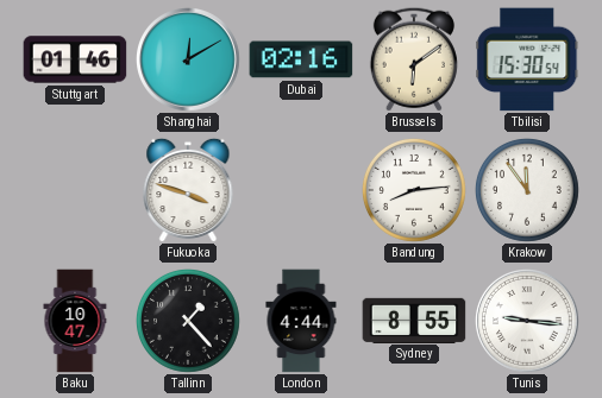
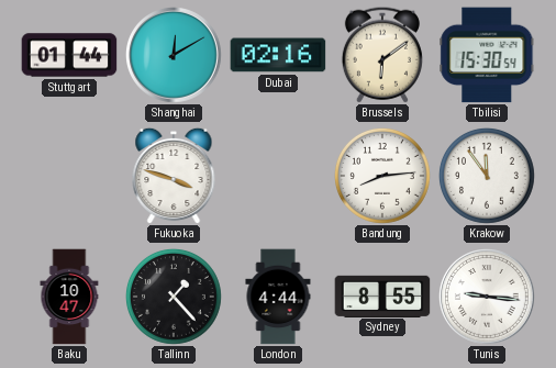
Stuttgart: 01:46 -> 01:44
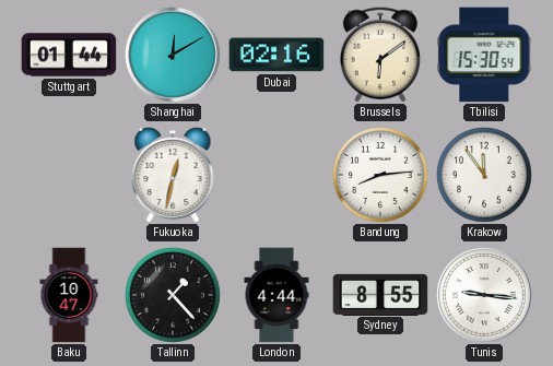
Fukuoka: 3:48 -> 12:32
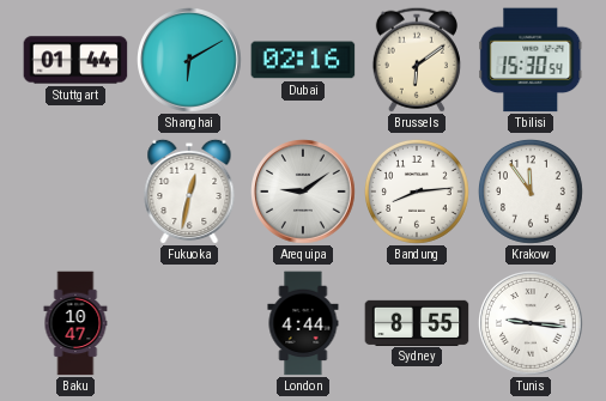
Shanghai: 12:10 -> 6:10
Arequipa: none -> 9:09
Tallinn: 1:23 -> none
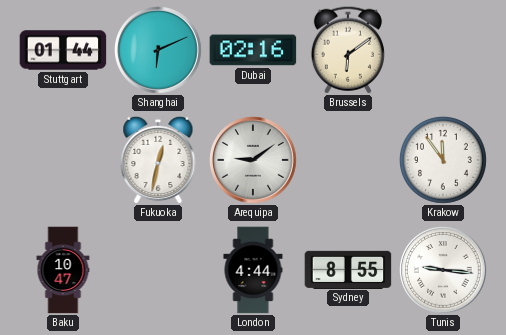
Shanghai: 6:10 -> 6:11
Tbilisi: 15:30 -> none
Bandung: 8:14 -> none
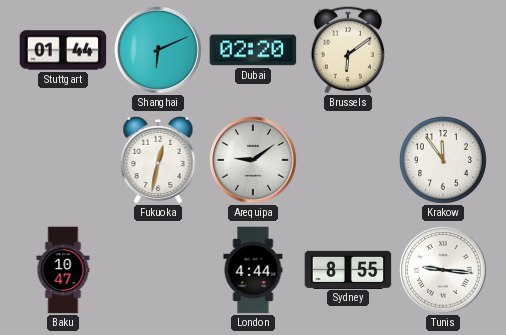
Dubai: 02:16 -> 02:20
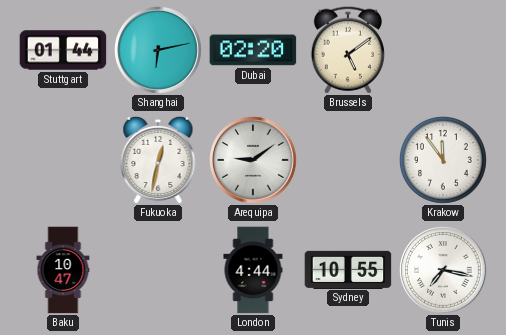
Shanghai: 6:11 -> 6:13
Brussels: 6:09 -> 5:09
Sydney: 8:55 -> 10:55
Tunis: 9:16 -> 7:17
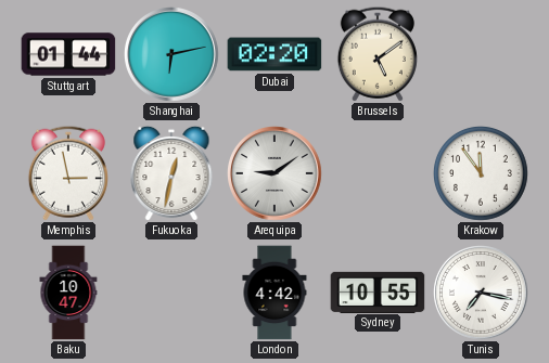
Memphis: none -> 2:58
London: 4:44 -> 4:42
